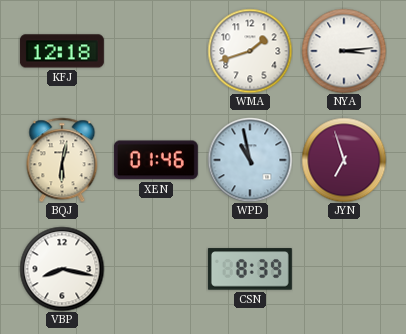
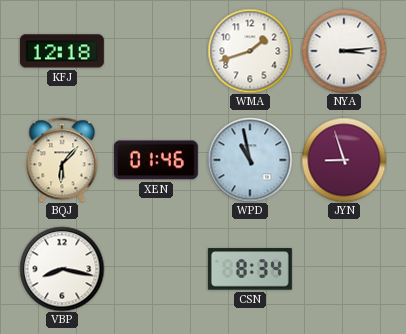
BQJ: 6:02 -> 6:07
JYN: 6:57 -> 8:57
CSN: 8:39 -> 8:34
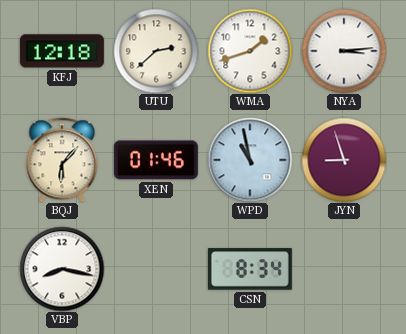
UTU: none -> 2:38
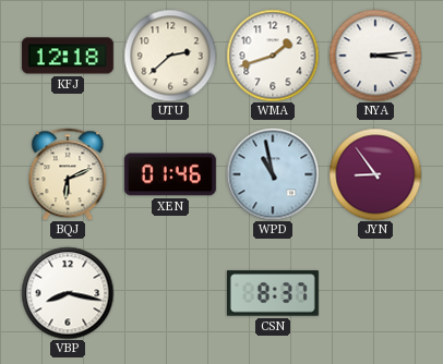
BQJ: 6:07 -> 6:11
JYN: 8:57 -> 8:54
CSN: 8:34 -> 8:37
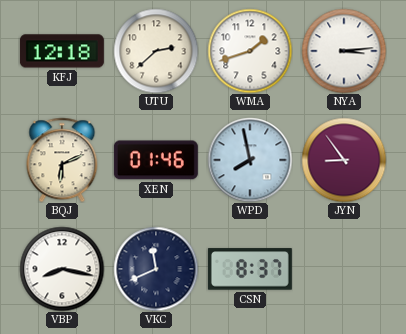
WPD: 10:58 -> 7:58
VKC: none -> 11:41
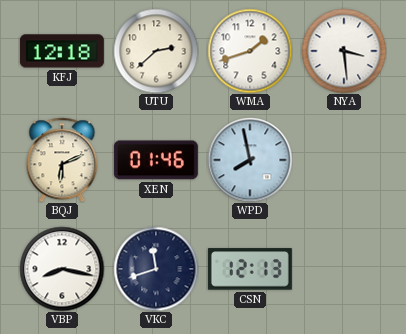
NYA: 3:14 -> 3:29
JYN: 8:54 -> none
VKC: 11:41 -> 11:42
CSN: 8:37 -> 12:13
